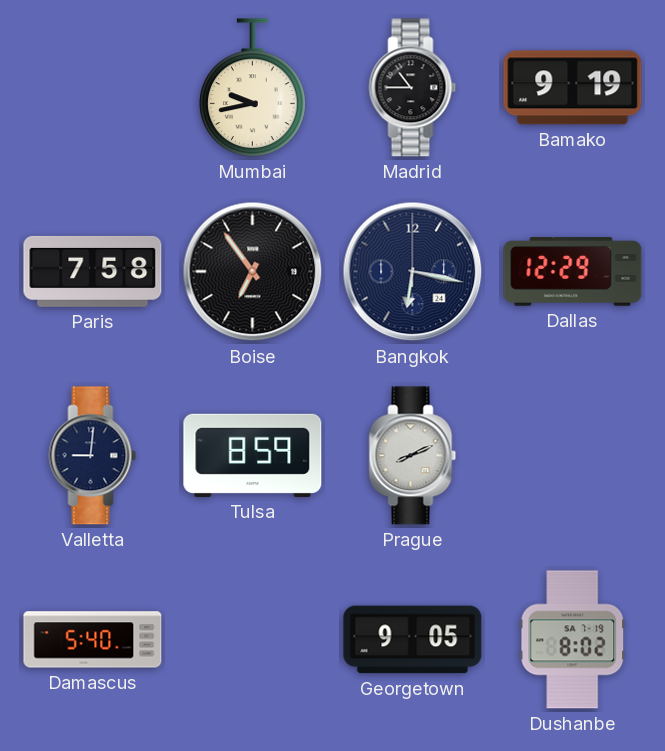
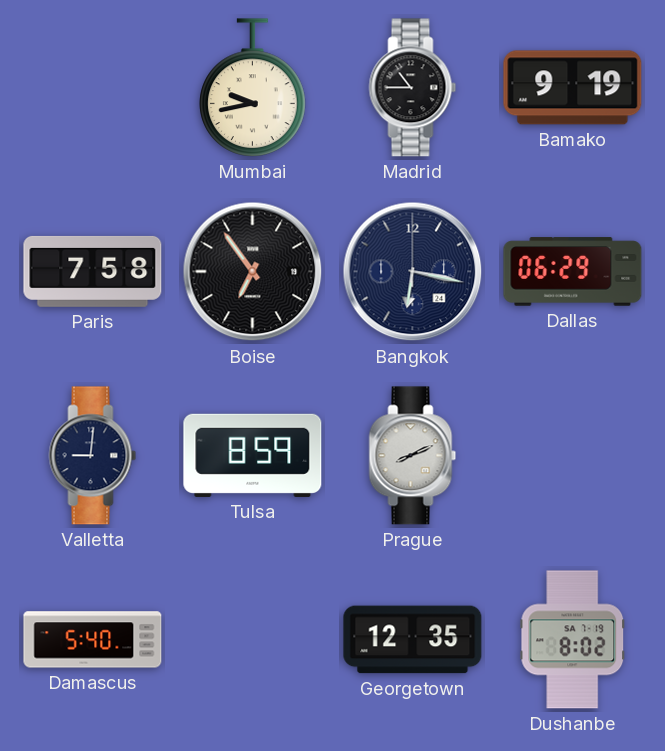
Dallas: 12:29 -> 06:29
Georgetown: 9:05 -> 12:35
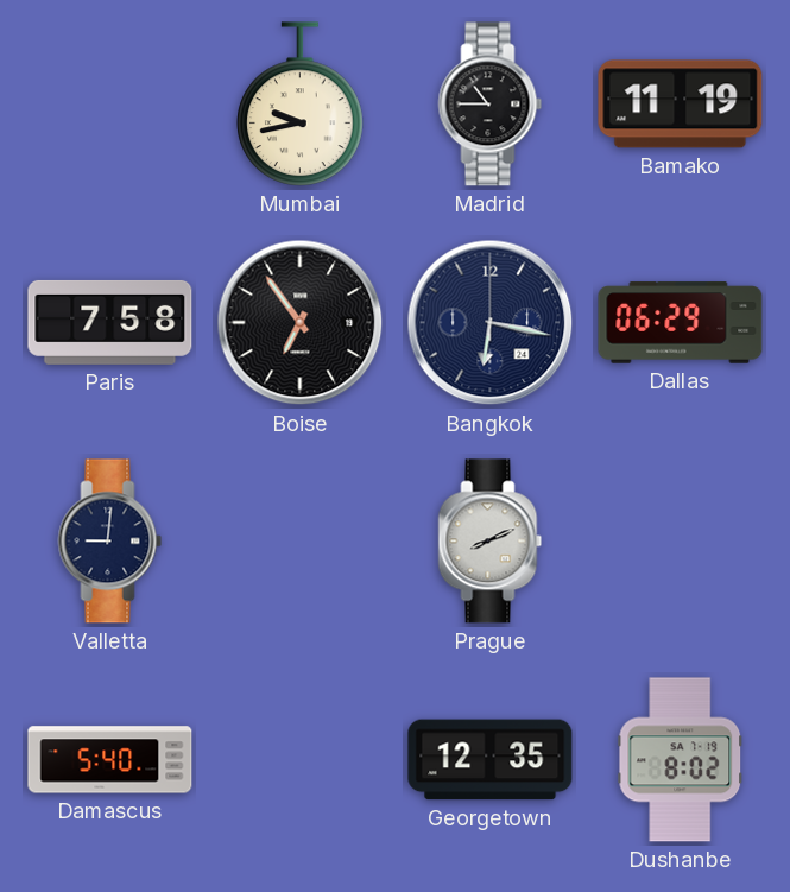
Bamako: 9:19 -> 11:19
Tulsa: 8:59 -> none
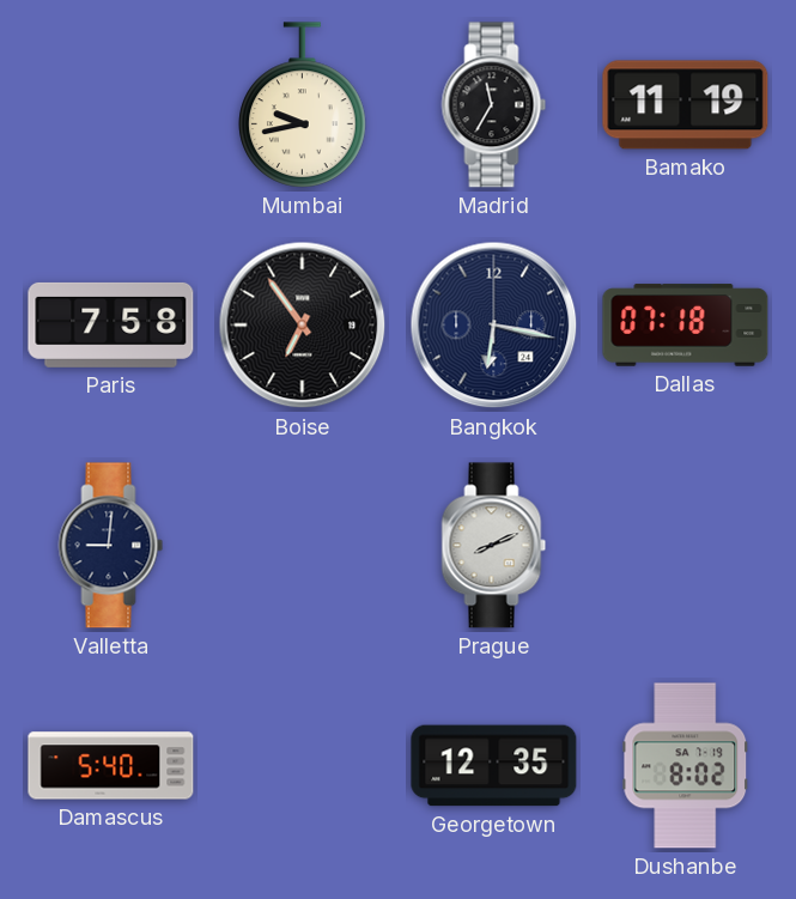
Madrid: 10:45 -> 11:35
Dallas: 06:29 -> 07:18
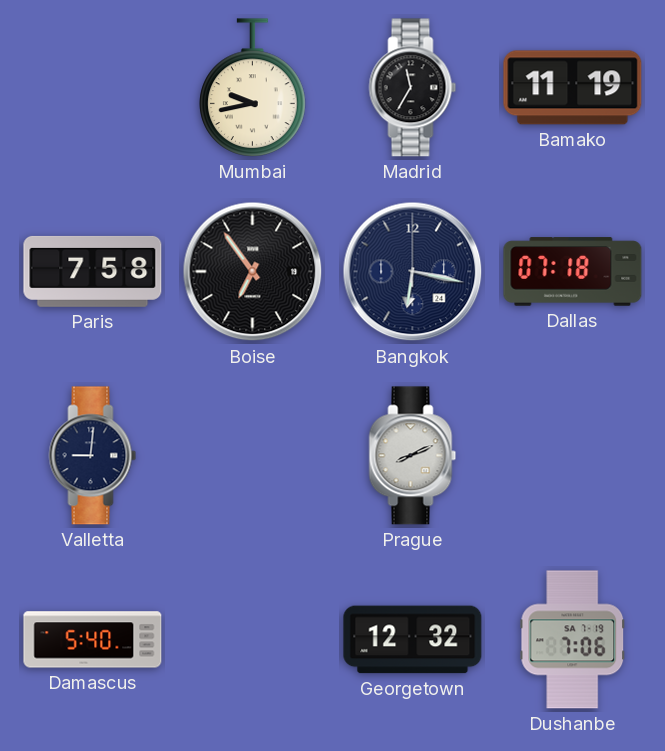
Georgetown: 12:35 -> 12:32
Dushanbe: 8:02 -> 7:06
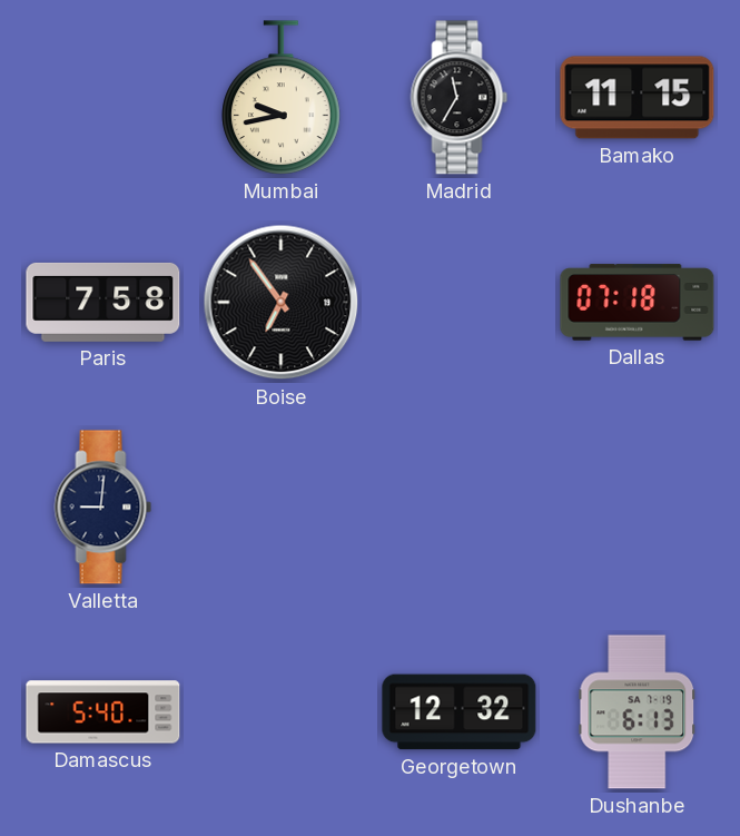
Bamako: 11:19 -> 11:15
Bangkok: 6:17 -> none
Prague: 8:11 -> none
Dushanbe: 7:06 -> 6:13
